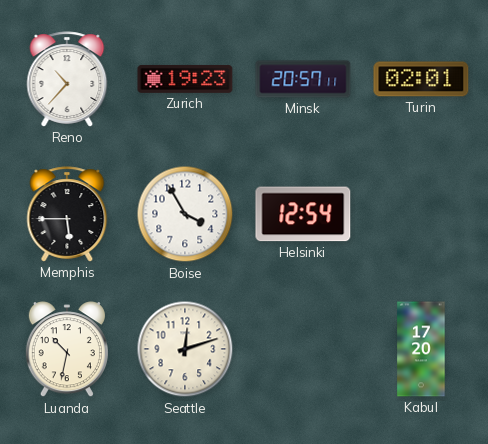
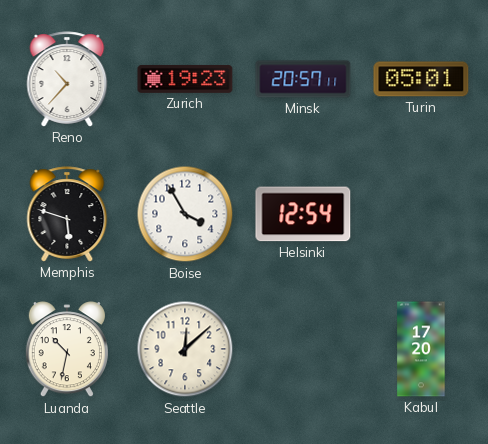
Turin: 02:01 -> 05:01
Memphis: 5:45 -> 5:48
Seattle: 12:12 -> 12:08
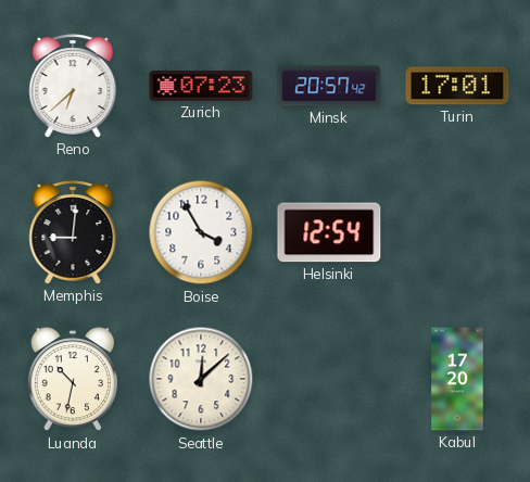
Reno: 10:37 -> 6:38
Zurich: 19:23 -> 07:23
Minsk: 20:57:11 -> 20:57:42
Turin: 05:01 -> 17:01
Memphis: 5:48 -> 9:01
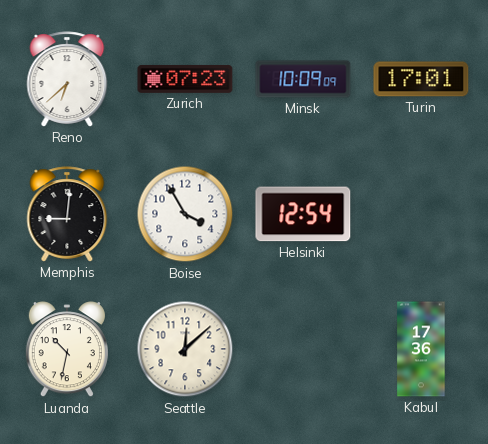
Minsk: 20:57 -> 10:09
Kabul: 17:20 -> 17:36
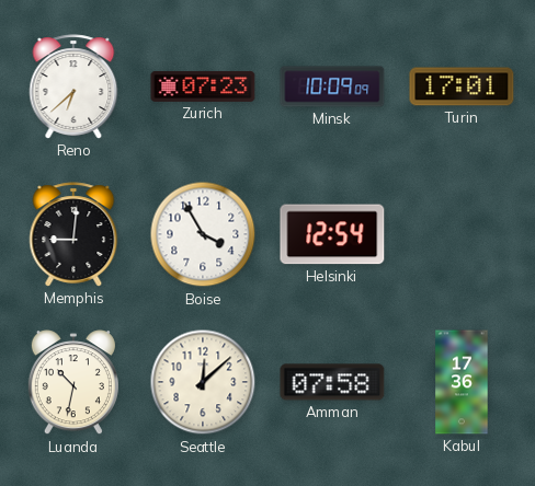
Amman: none -> 07:58
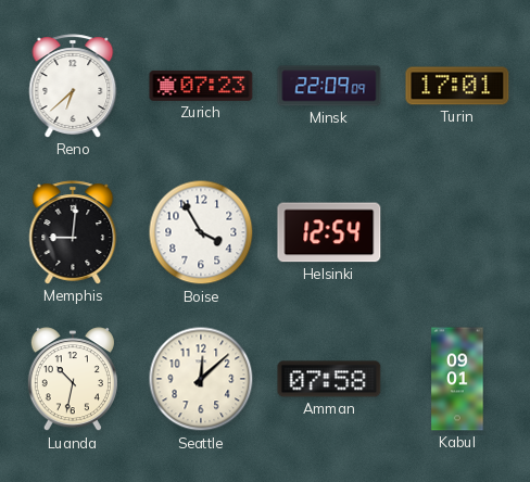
Minsk: 10:09 -> 22:09
Kabul: 17:36 -> 09:01
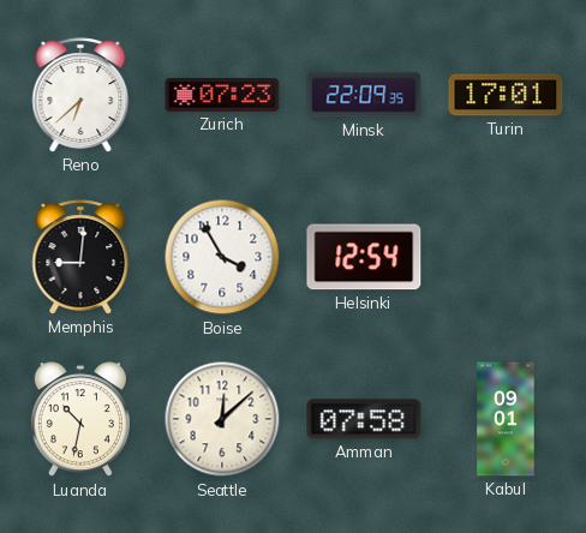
Minsk: 22:09:09 -> 22:09:35
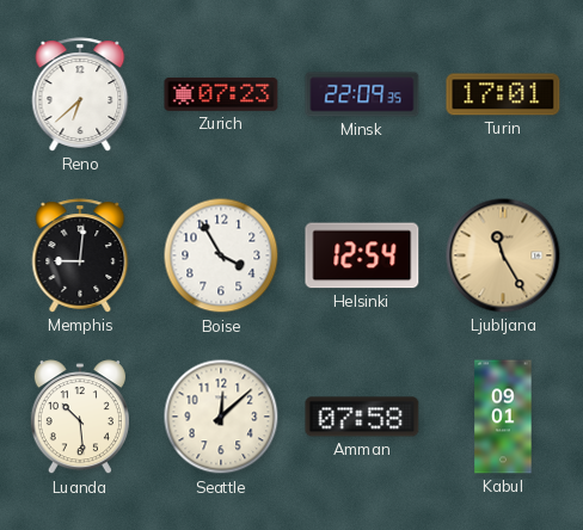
Ljubljana: none -> 11:25
Luanda: 10:32 -> 10:29
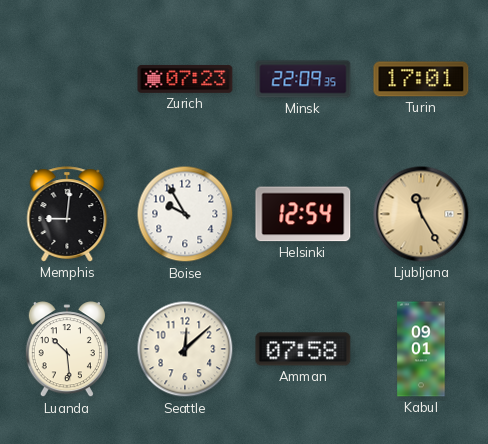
Reno: 6:38 -> none
Boise: 3:55 -> 9:55
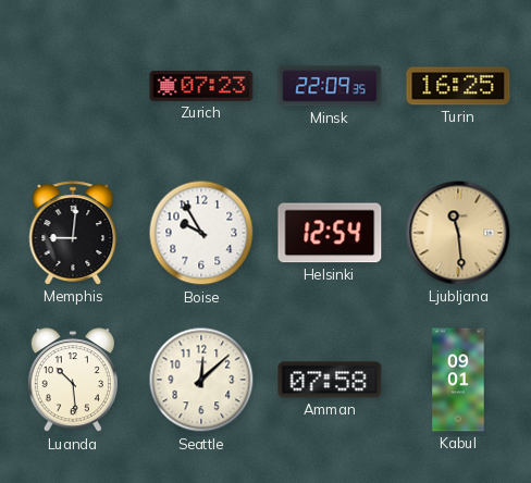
Turin: 17:01 -> 16:25
Ljubljana: 11:25 -> 11:29
